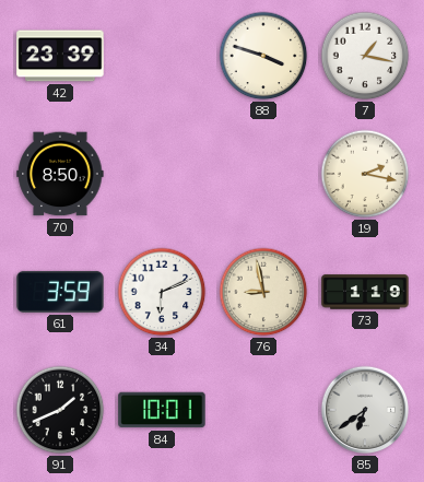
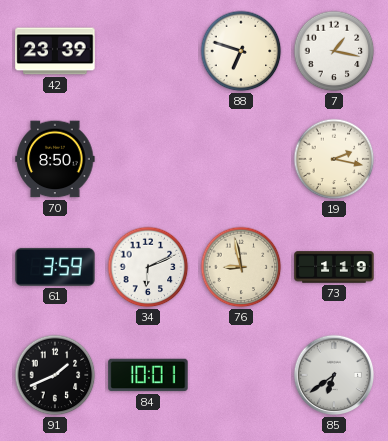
88: 3:48 -> 6:48
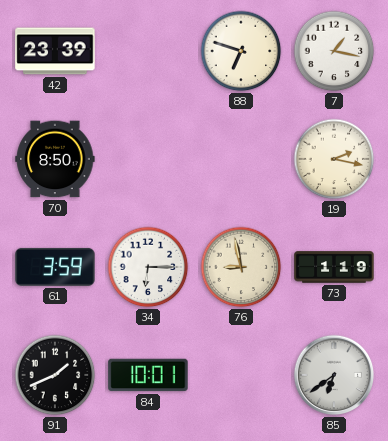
34: 6:11 -> 6:15
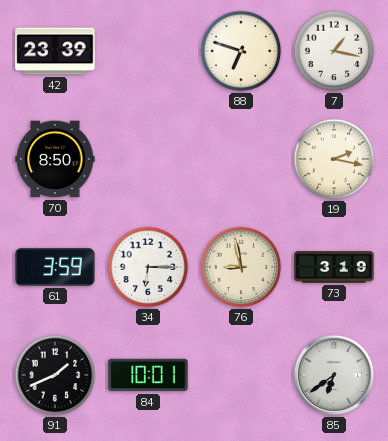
73: 1:19 -> 3:19
